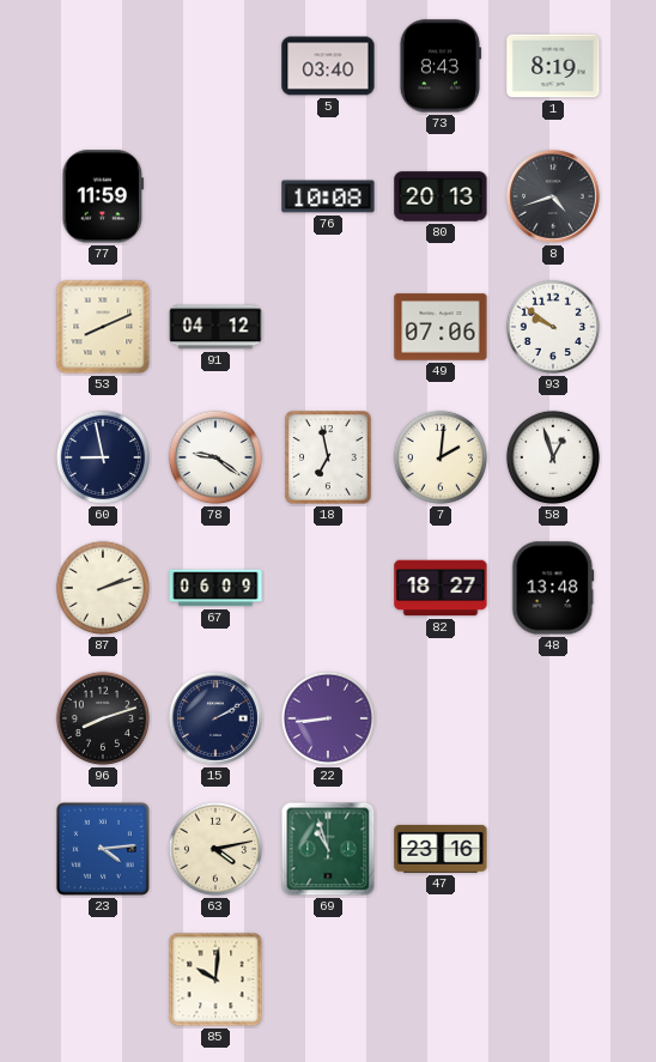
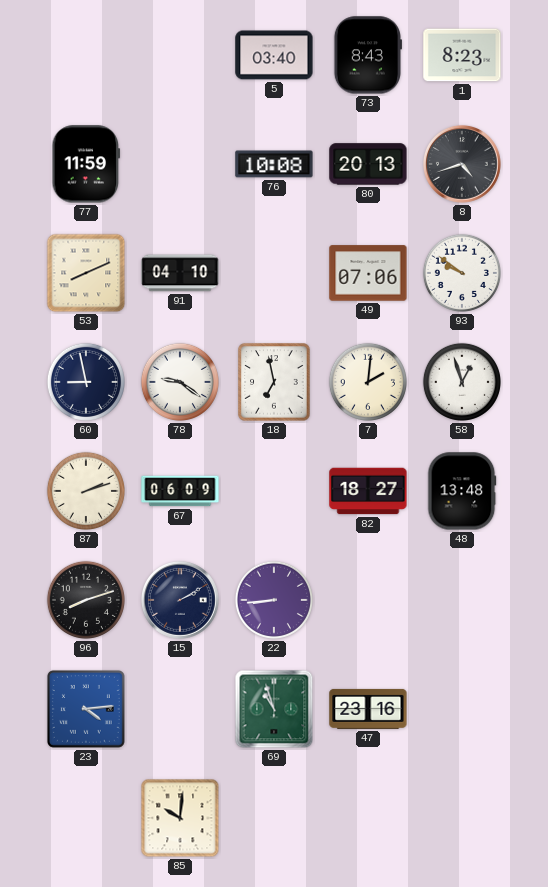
1: 8:19 -> 8:23
91: 04:12 -> 04:10
63: 4:13 -> none
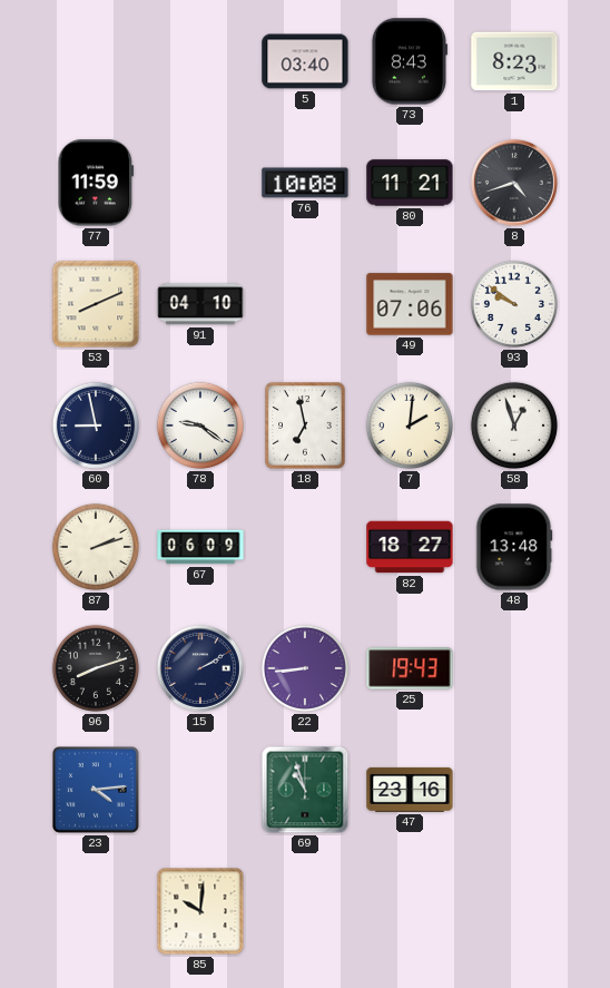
80: 20:13 -> 11:21
25: none -> 19:43
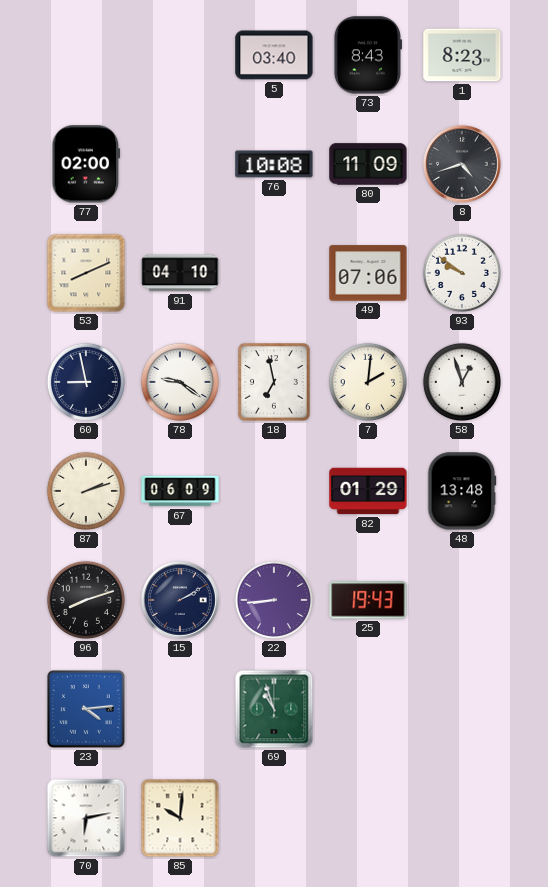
77: 11:59 -> 02:00
80: 11:21 -> 11:09
82: 18:27 -> 01:29
47: 23:16 -> none
70: none -> 6:13
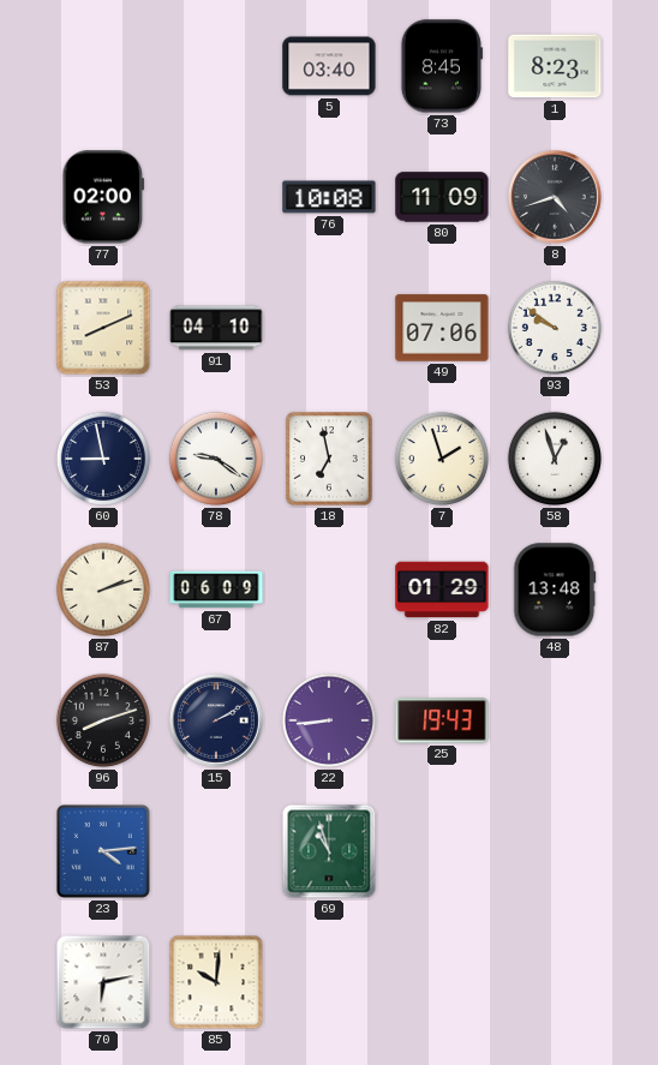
73: 8:43 -> 8:45
7: 2:01 -> 1:57
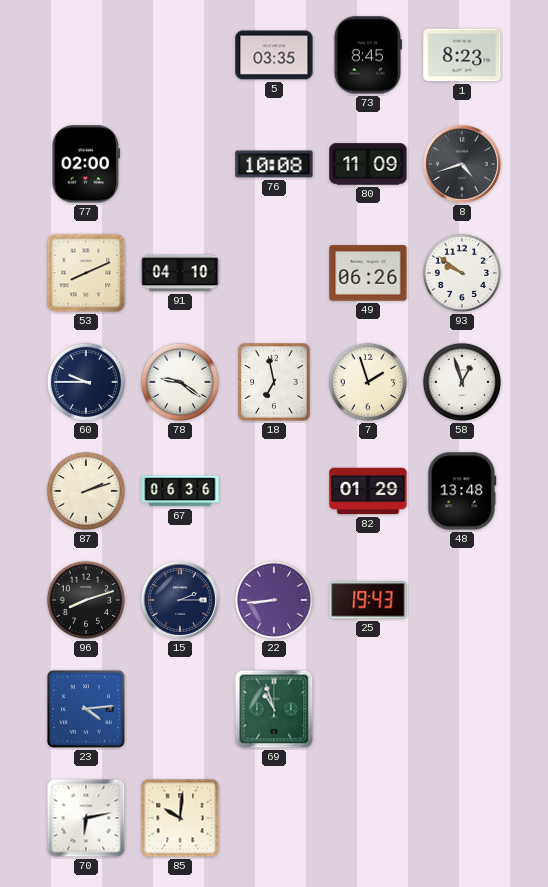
5: 03:40 -> 03:35
49: 07:06 -> 06:26
60: 8:58 -> 9:45
67: 06:09 -> 06:36
15: 2:10 -> 2:15
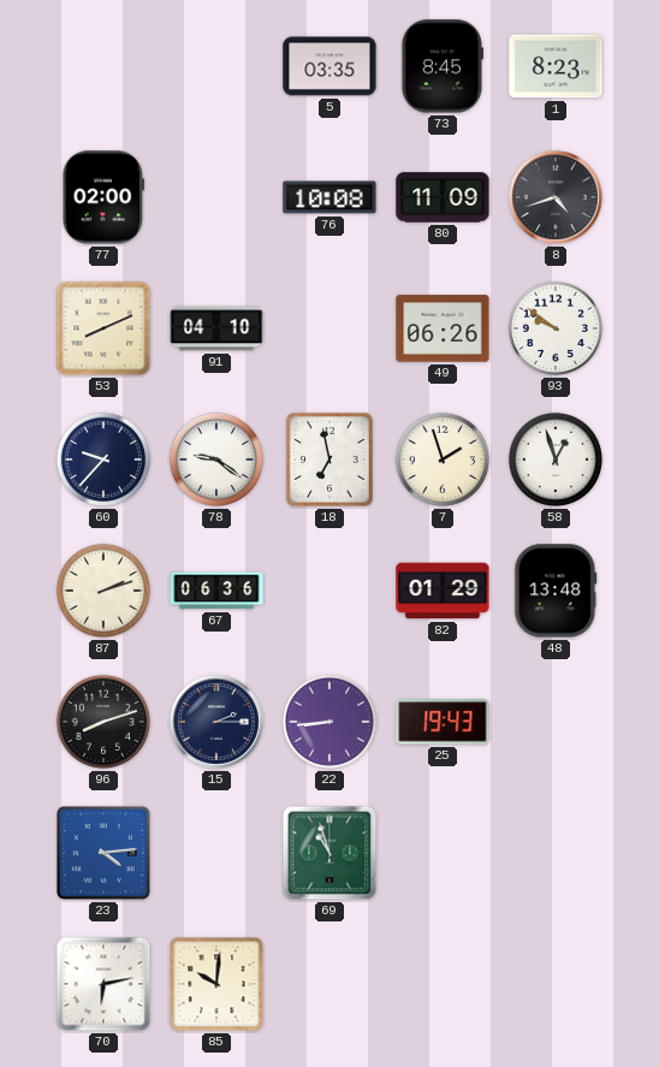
60: 9:45 -> 9:37
